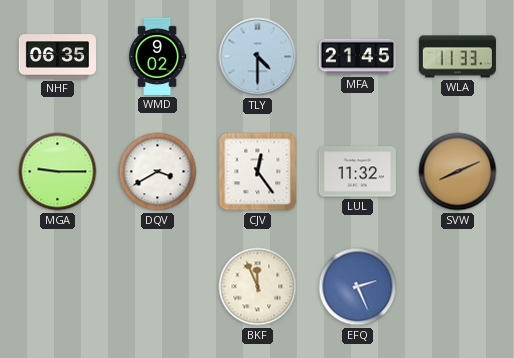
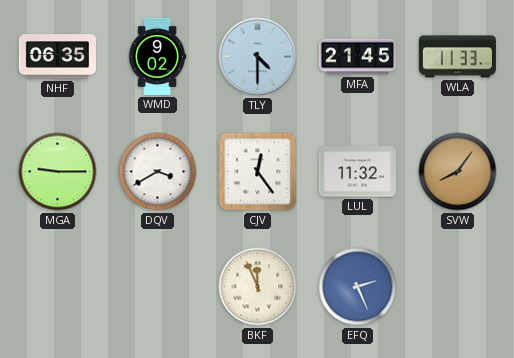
SVW: 8:11 -> 8:06
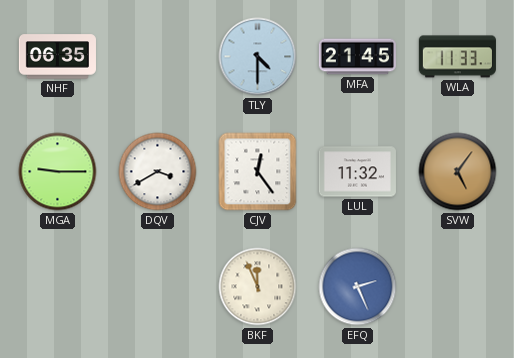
WMD: 9:02 -> none
SVW: 8:06 -> 5:06
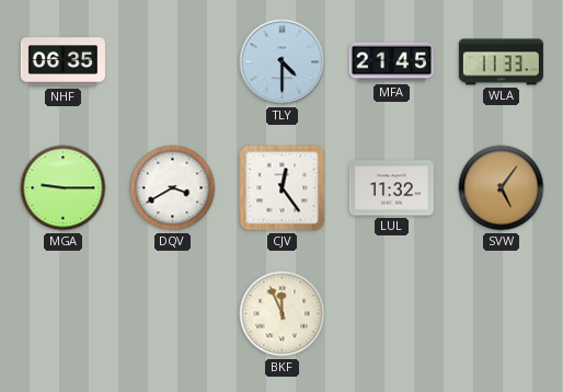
EFQ: 2:26 -> none
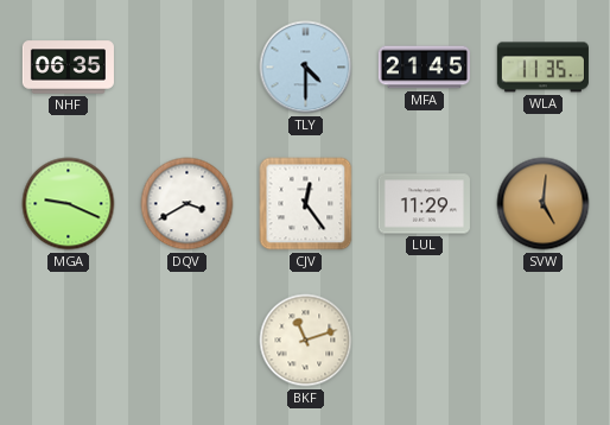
WLA: 11:33 -> 11:35
MGA: 9:15 -> 9:19
LUL: 11:32 -> 11:29
SVW: 5:06 -> 5:01
BKF: 11:56 -> 11:12
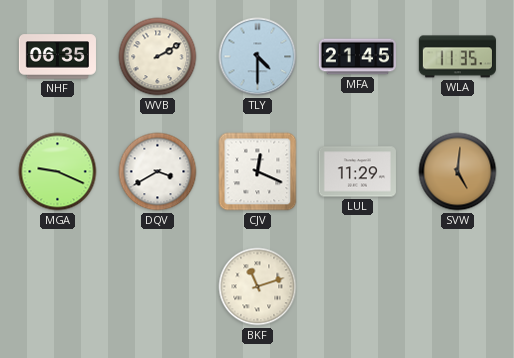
WVB: none -> 2:10
CJV: 12:24 -> 12:19
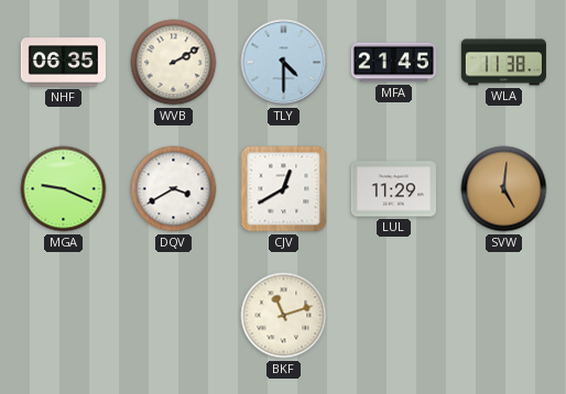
WLA: 11:35 -> 11:38
CJV: 12:19 -> 12:40
